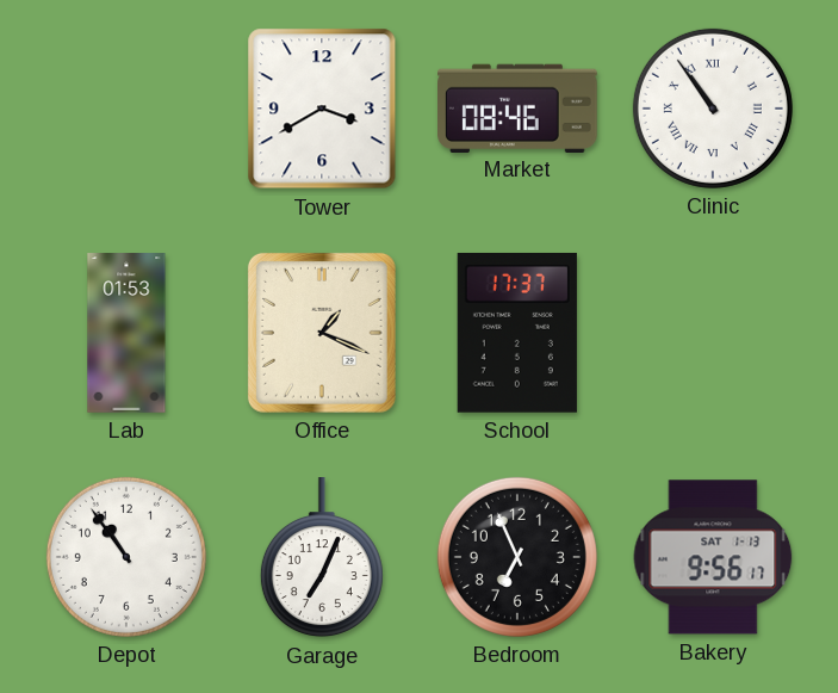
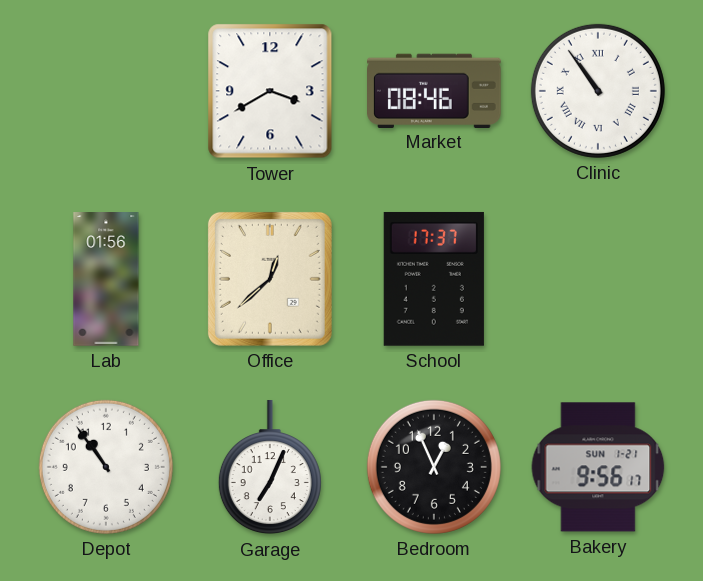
Lab: 01:53 -> 01:56
Office: 1:19 -> 12:38
Bedroom: 6:56 -> 12:56
Bakery date: SAT 1-13 -> SUN 1-21
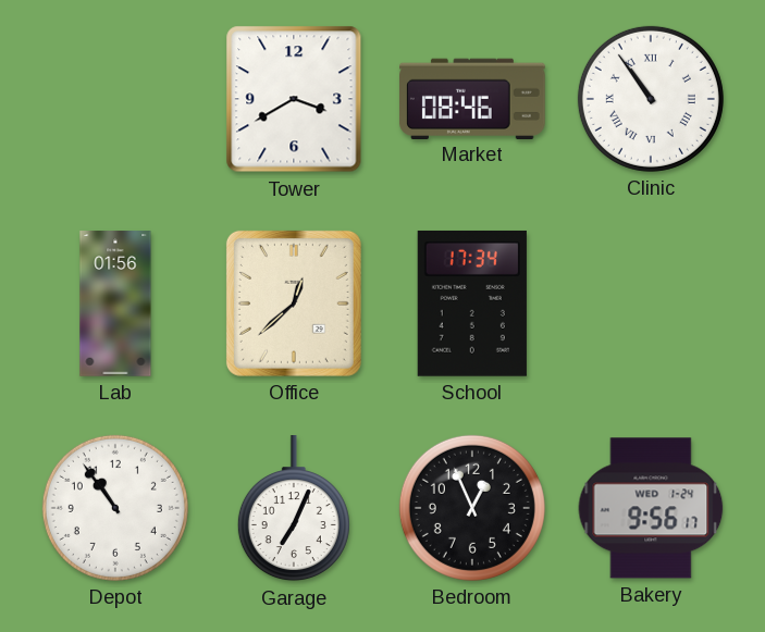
School: 17:37 -> 17:34
Bakery date: SUN 1-21 -> WED 1-24
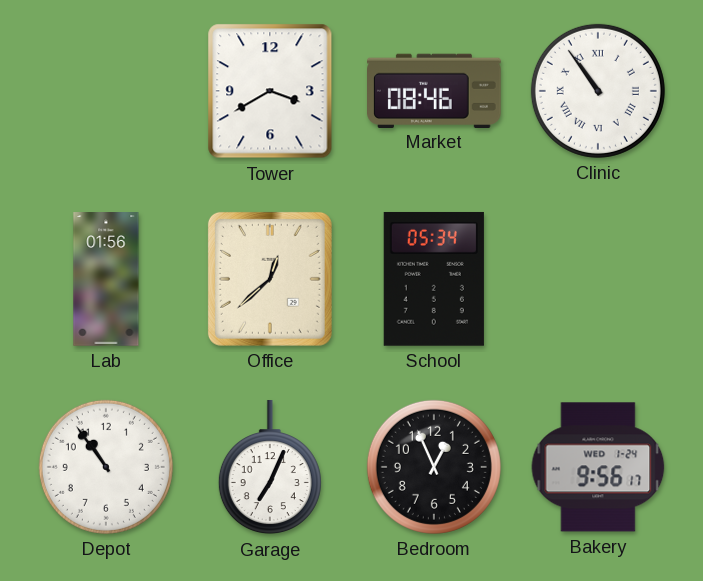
School: 17:34 -> 05:34
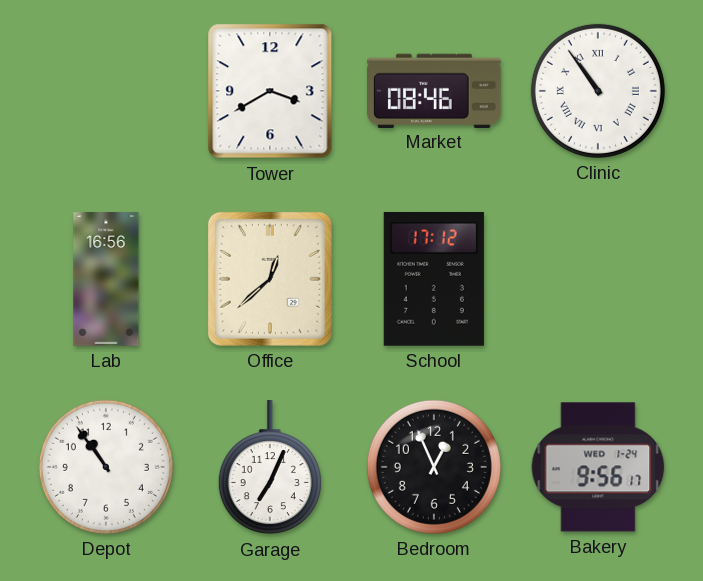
Lab: 01:56 -> 16:56
School: 05:34 -> 17:12
